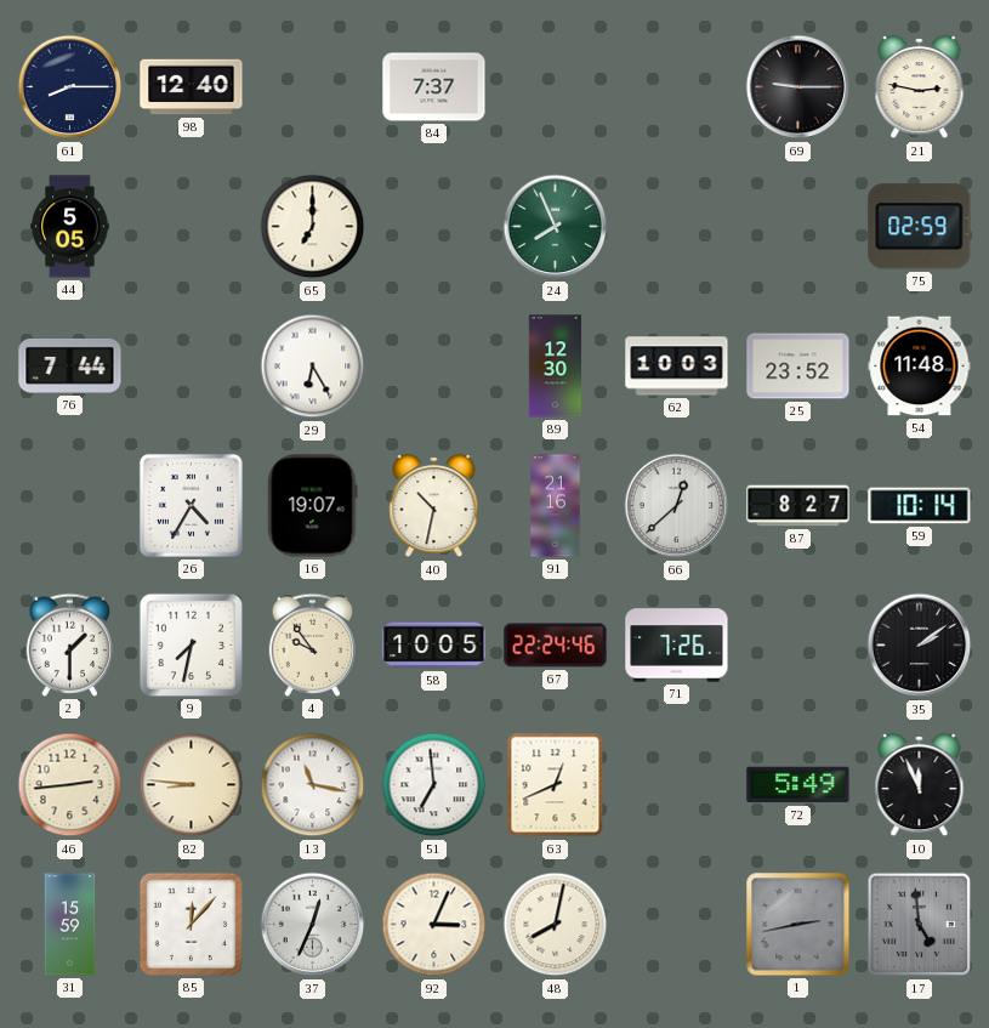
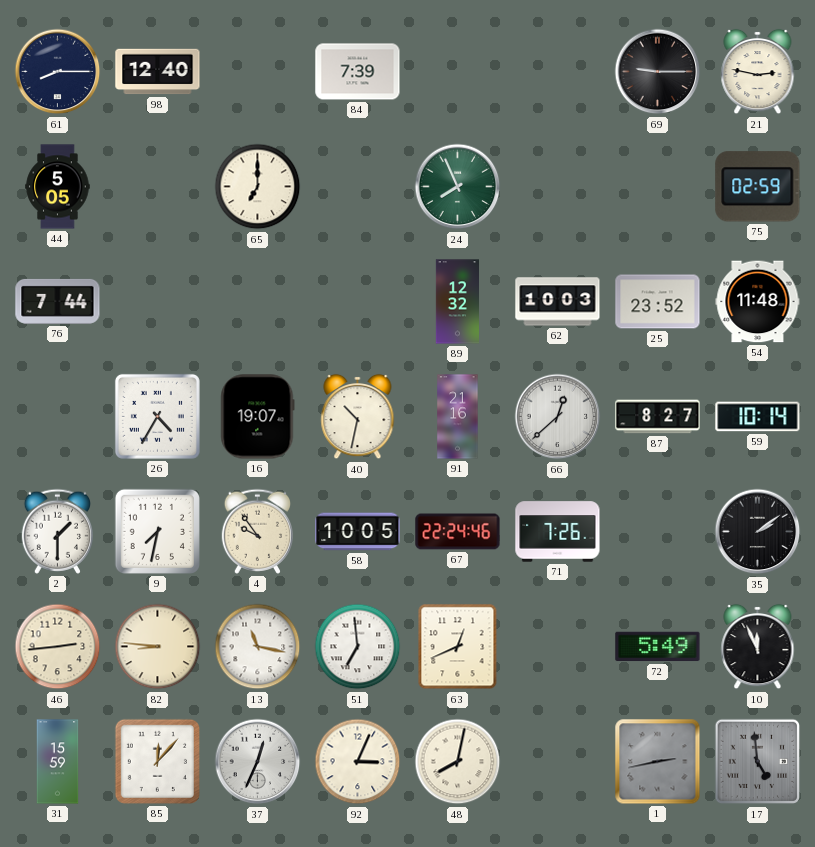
84: 7:37 -> 7:39
29: 6:25 -> none
89: 12:30 -> 12:32
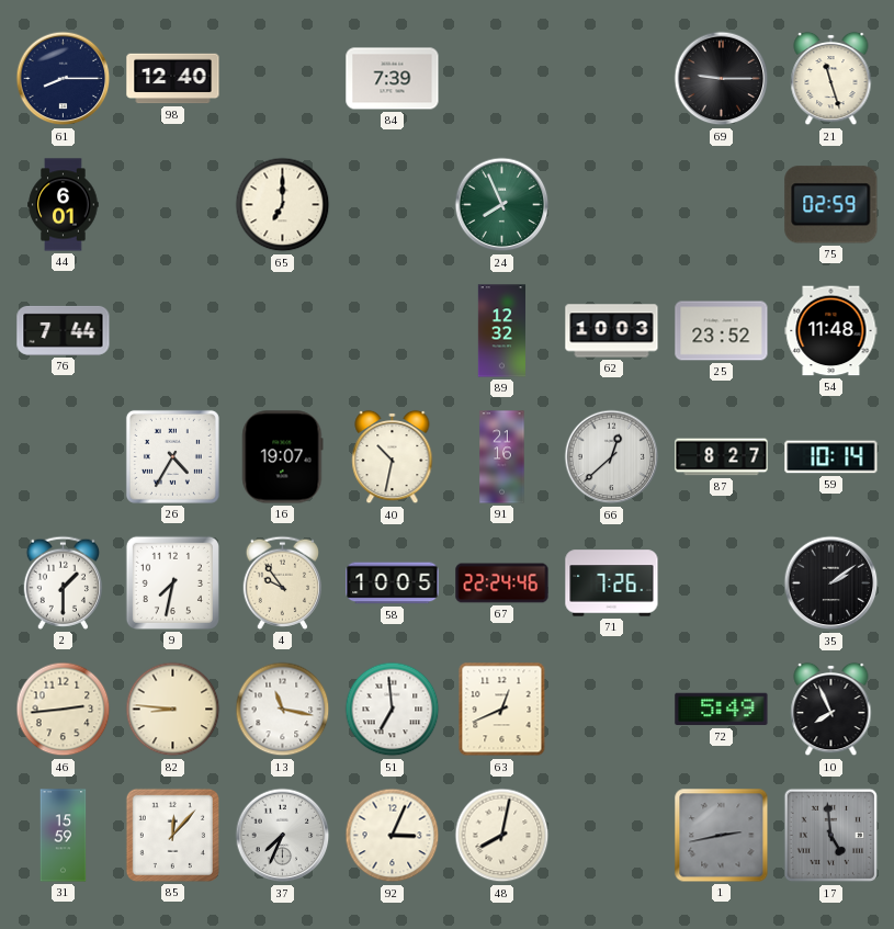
21: 2:47 -> 11:27
44: 5:05 -> 6:01
10: 11:56 -> 7:56
37: 12:34 -> 7:34
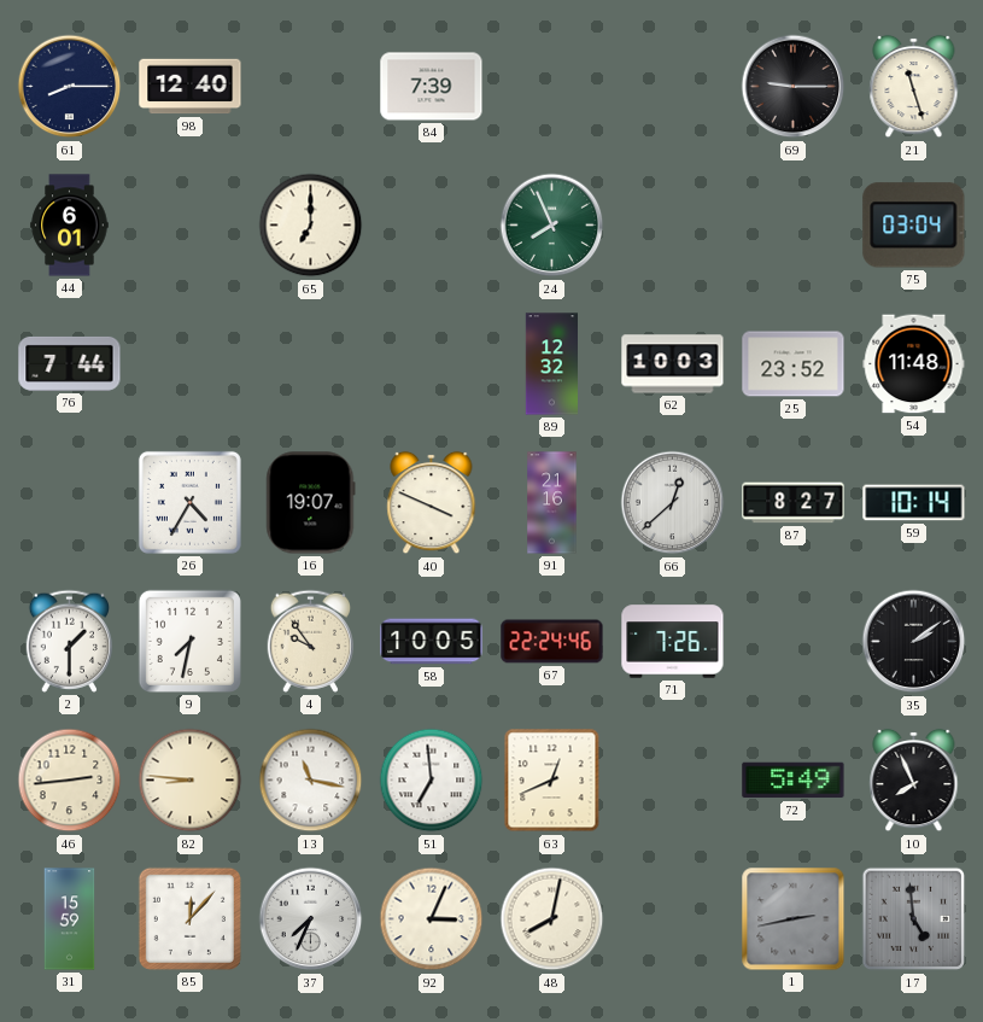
75: 02:59 -> 03:04
40: 10:32 -> 3:49
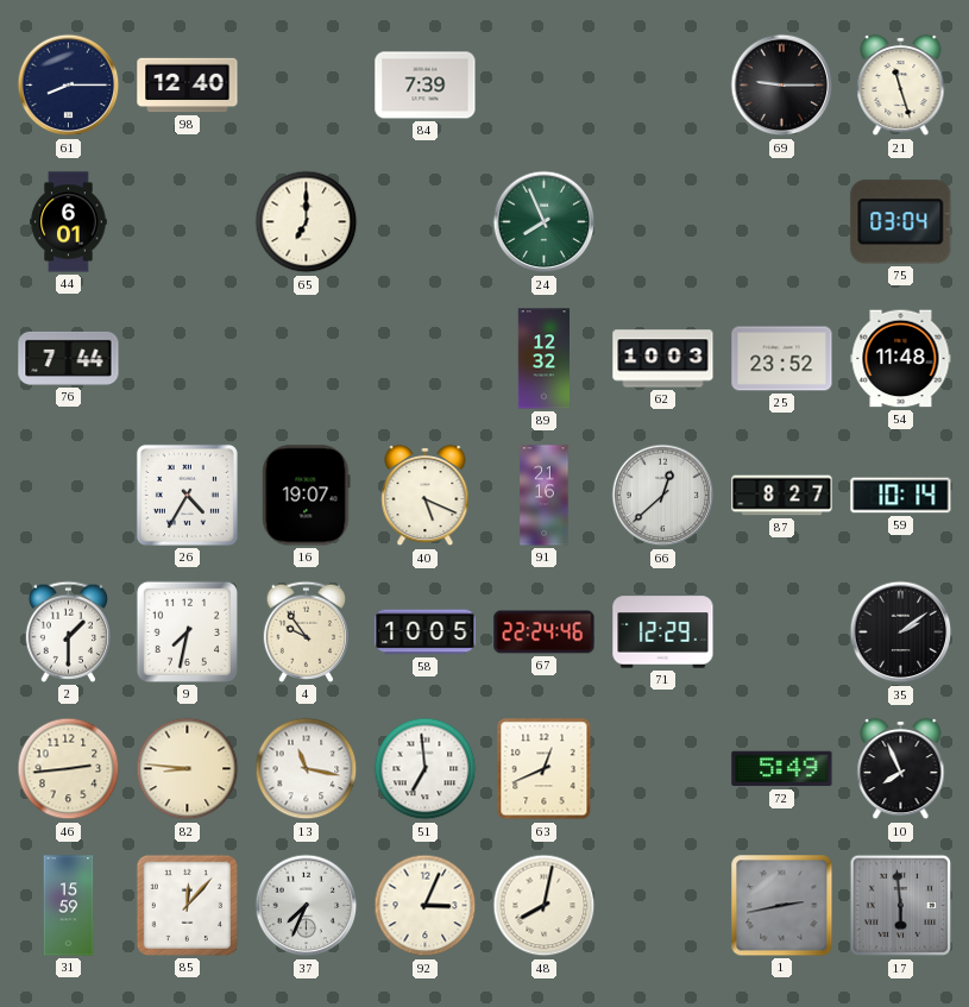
40: 3:49 -> 5:19
71: 7:26 -> 12:29
17: 4:59 -> 5:59
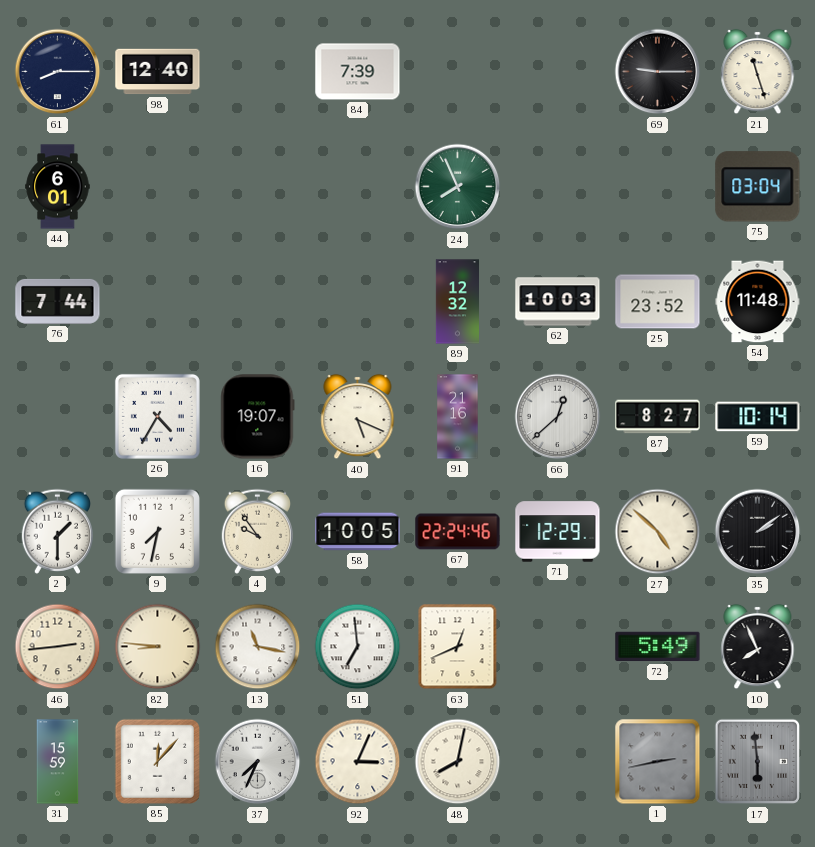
65: 7:00 -> none
27: none -> 4:52
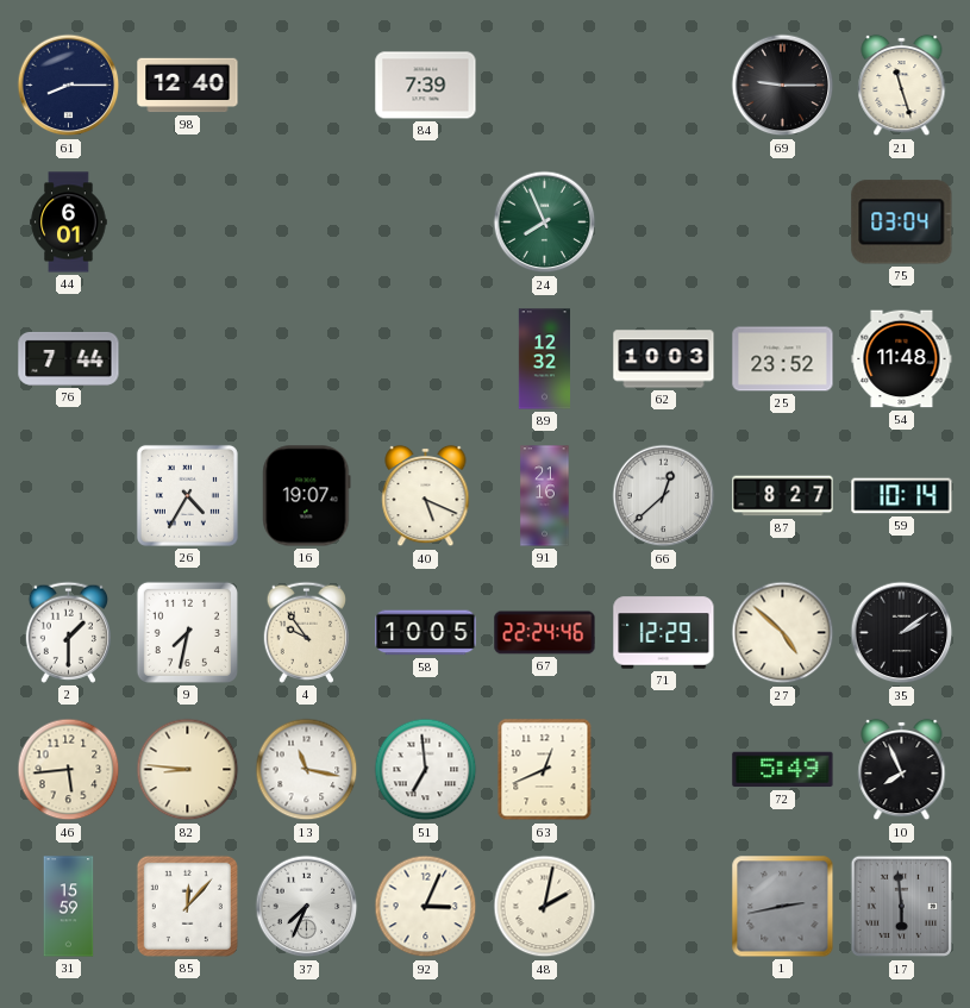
46: 2:44 -> 5:44
48: 8:02 -> 2:02
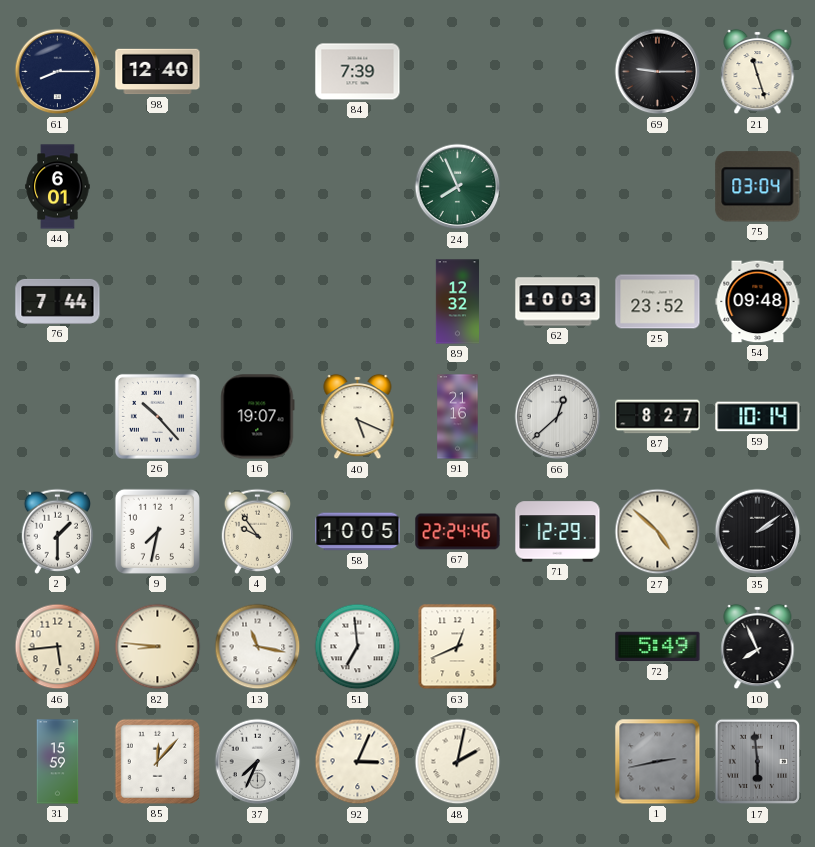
54: 11:48 -> 09:48
26: 4:35 -> 10:23
